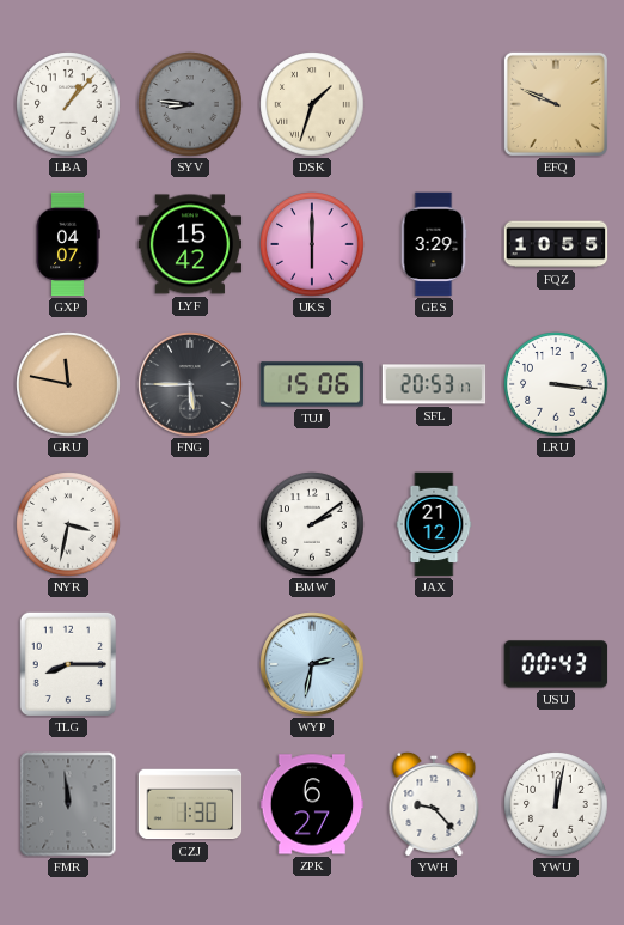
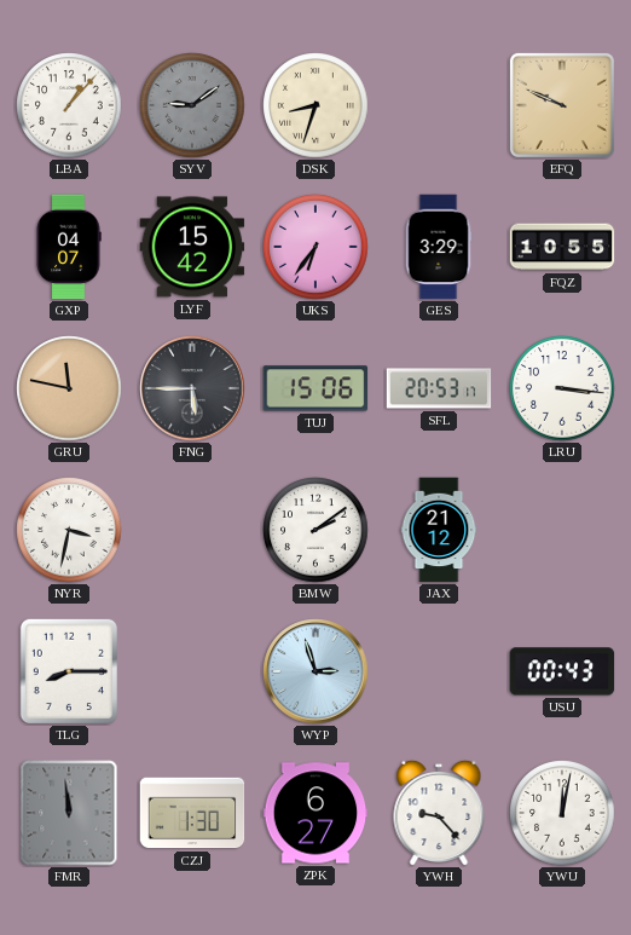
SYV: 8:46 -> 9:09
DSK: 1:33 -> 8:33
UKS: 6:00 -> 6:36
WYP: 2:32 -> 2:57
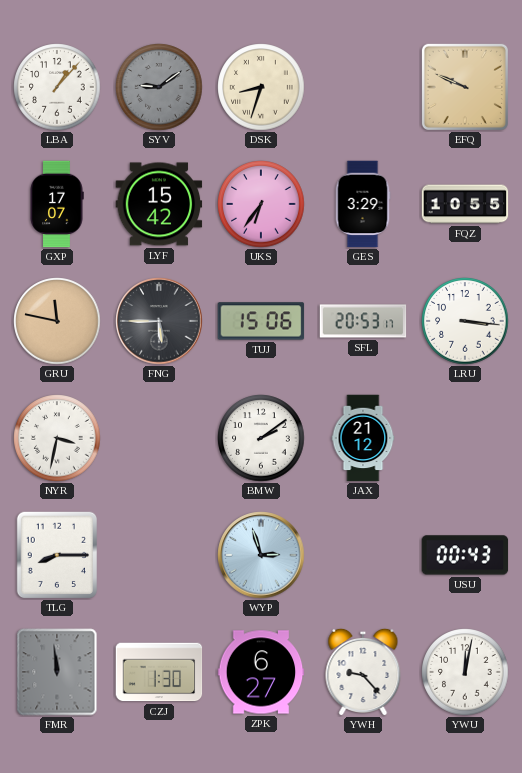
GXP: 04:07 -> 17:07
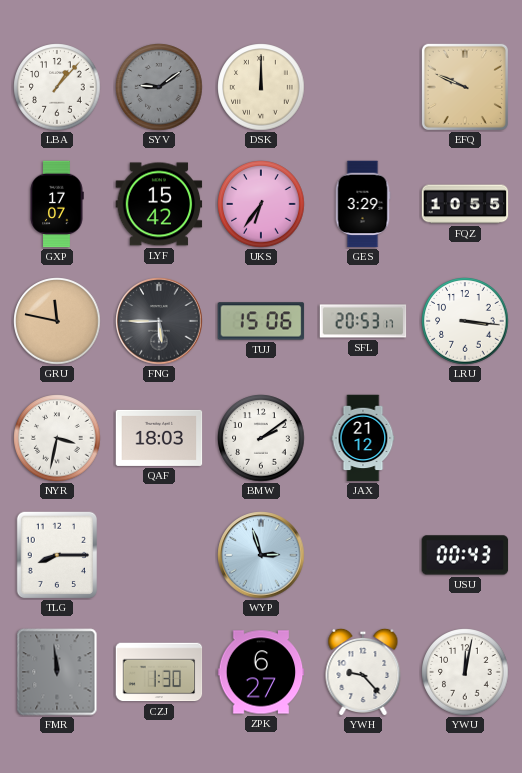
DSK: 8:33 -> 12:00
QAF: none -> 18:03
